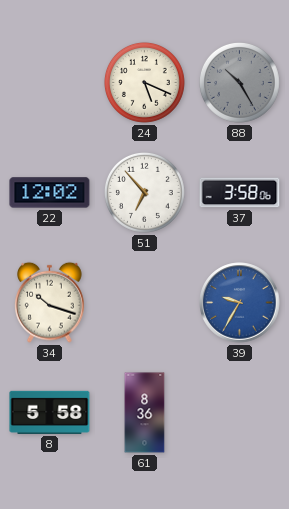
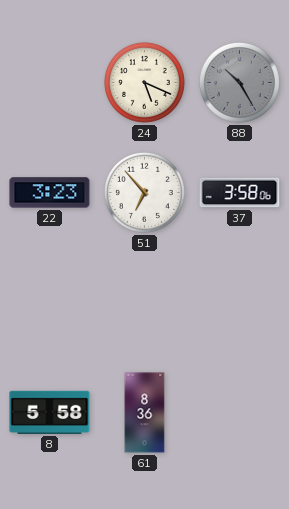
22: 12:02 -> 3:23
34: 10:18 -> none
39: 9:35 -> none
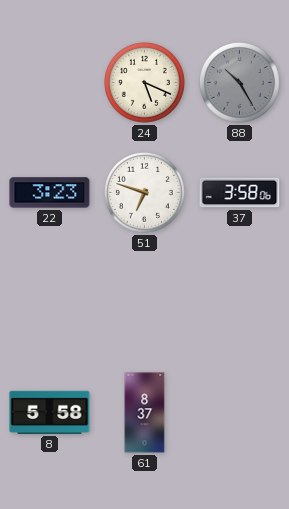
51: 6:53 -> 6:48
61: 8:36 -> 8:37
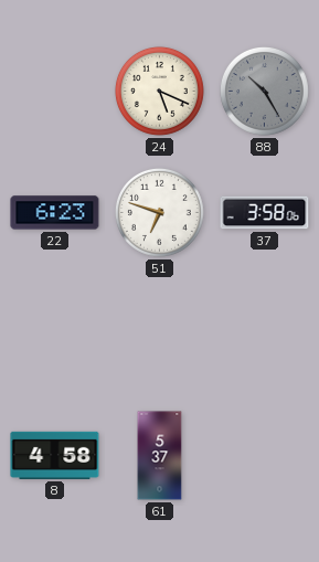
22: 3:23 -> 6:23
8: 5:58 -> 4:58
61: 8:37 -> 5:37
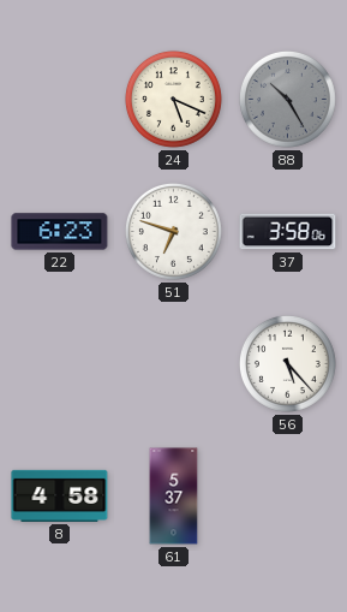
56: none -> 5:23
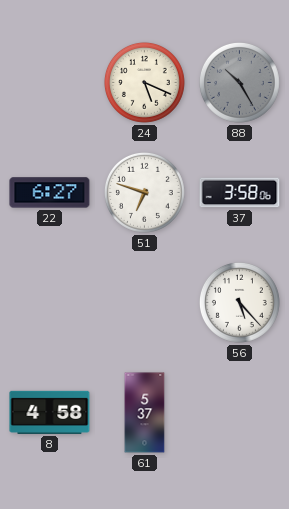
22: 6:23 -> 6:27
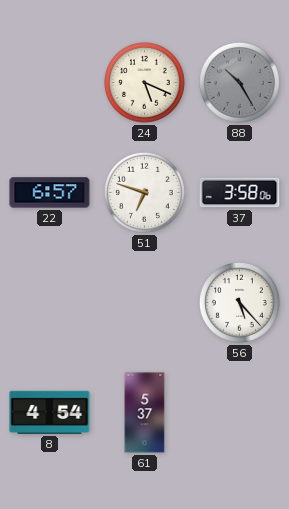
22: 6:27 -> 6:57
8: 4:58 -> 4:54
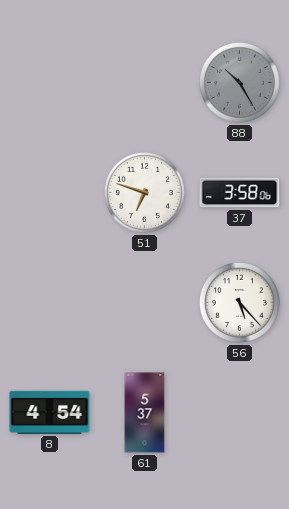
24: 5:19 -> none
22: 6:57 -> none
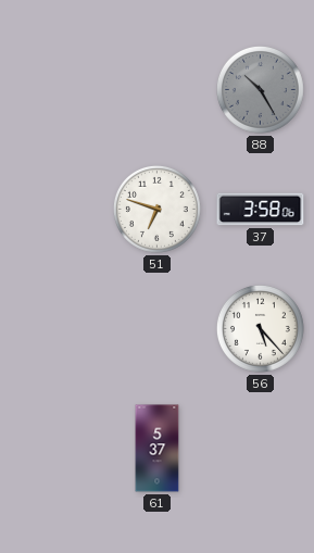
8: 4:54 -> none
